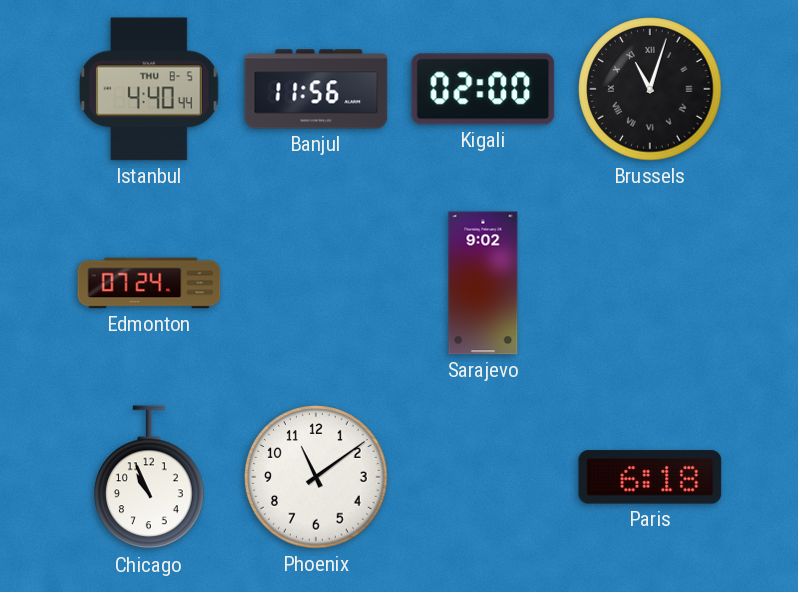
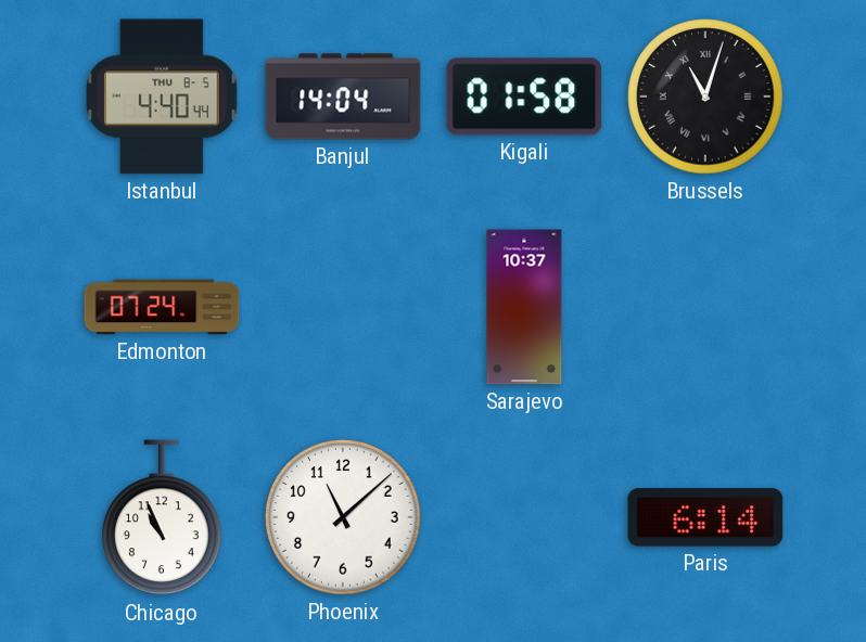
Banjul: 11:56 -> 14:04
Kigali: 02:00 -> 01:58
Sarajevo: 9:02 -> 10:37
Phoenix: 11:09 -> 11:08
Paris: 6:18 -> 6:14
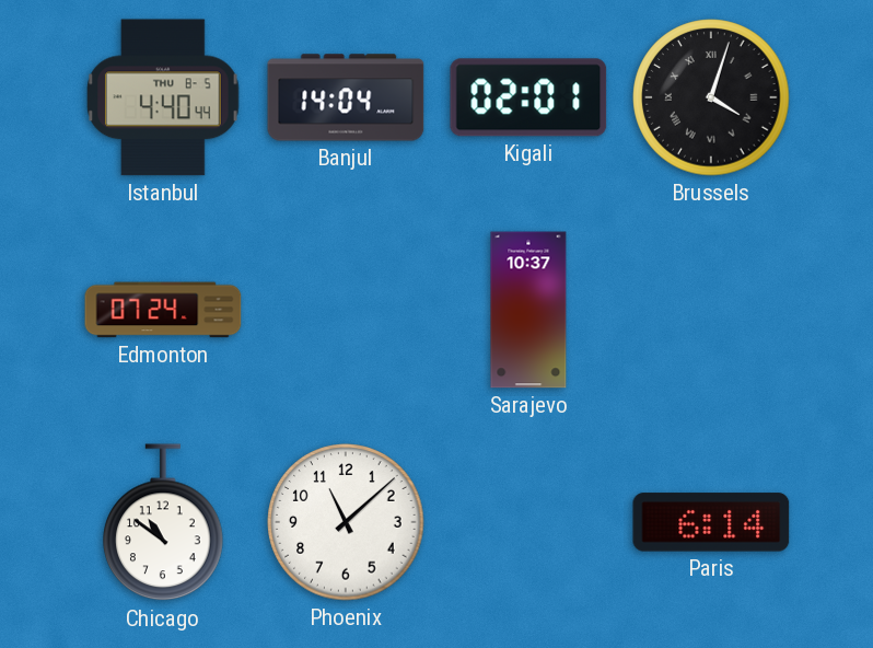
Kigali: 01:58 -> 02:01
Brussels: 11:03 -> 4:03
Chicago: 10:56 -> 10:51
